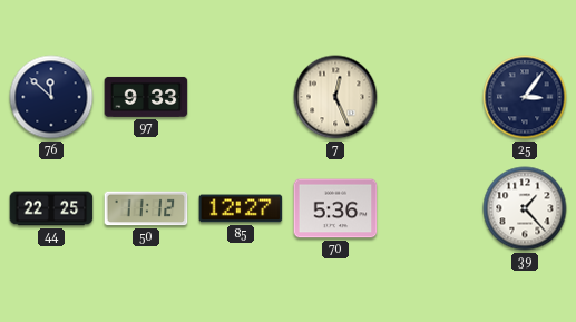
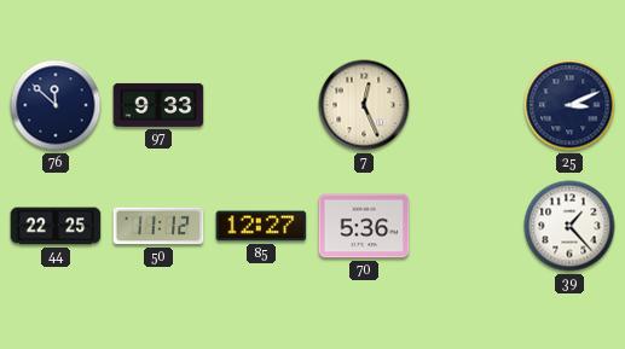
25: 3:06 -> 3:11
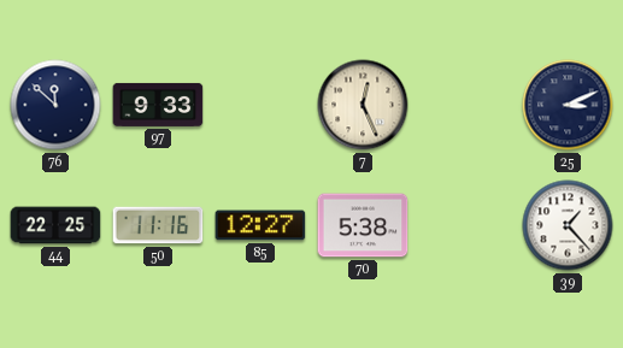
50: 11:12 -> 11:16
70: 5:36 -> 5:38
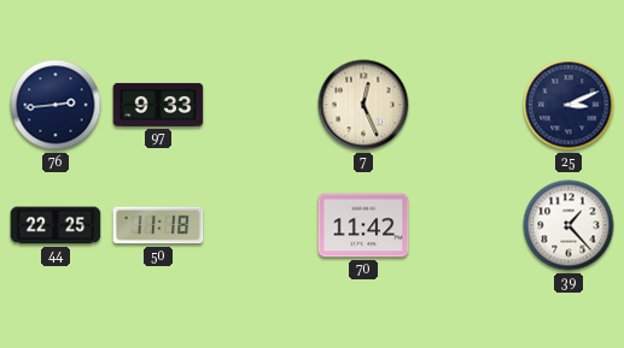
76: 11:52 -> 2:44
50: 11:16 -> 11:18
85: 12:27 -> none
70: 5:38 -> 11:42
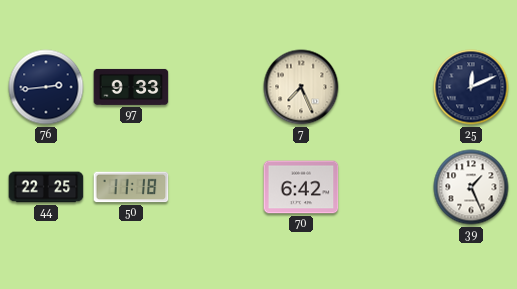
7: 12:26 -> 7:26
25: 3:11 -> 12:11
70: 11:42 -> 6:42
39: 1:23 -> 1:26
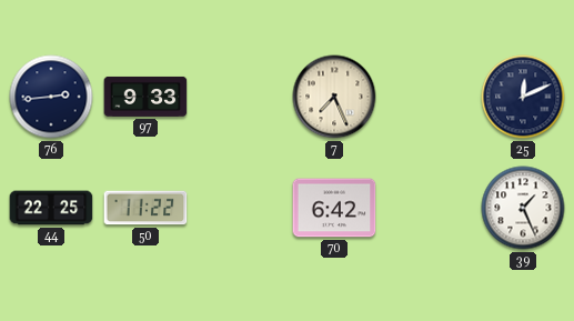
50: 11:18 -> 11:22
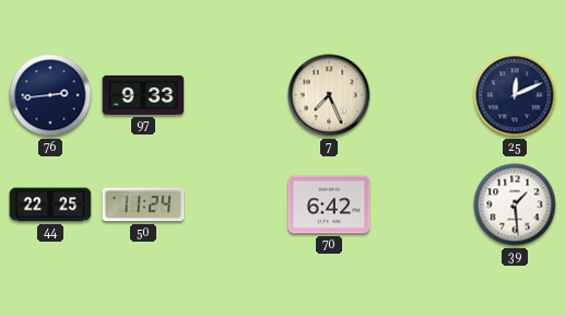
50: 11:22 -> 11:24
39: 1:26 -> 1:29
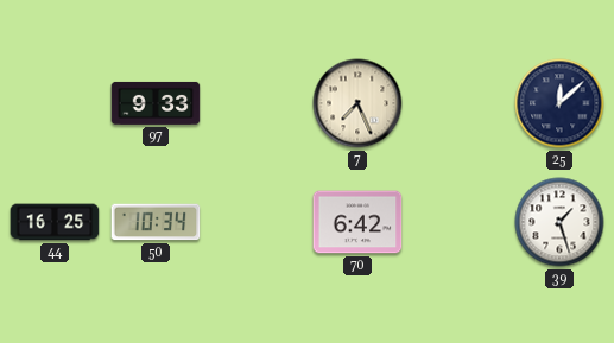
76: 2:44 -> none
25: 12:11 -> 12:08
44: 22:25 -> 16:25
50: 11:24 -> 10:34
39: 1:29 -> 1:27
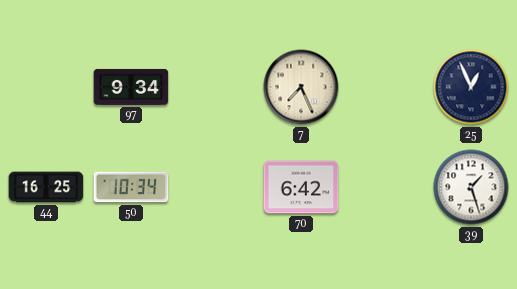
97: 9:33 -> 9:34
25: 12:08 -> 12:56
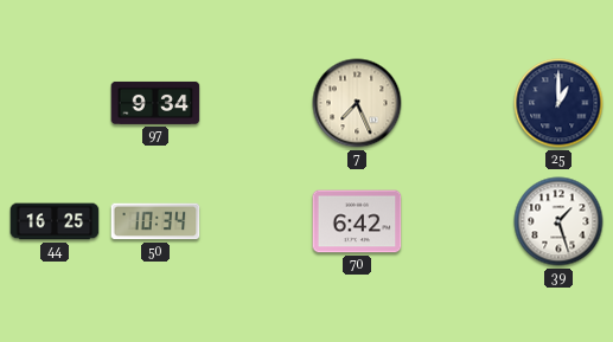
25: 12:56 -> 1:00
